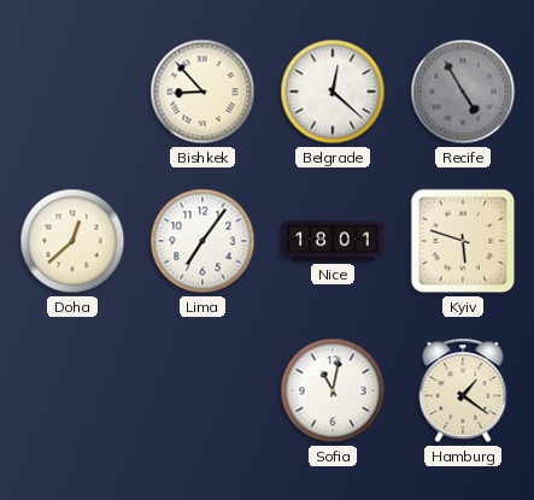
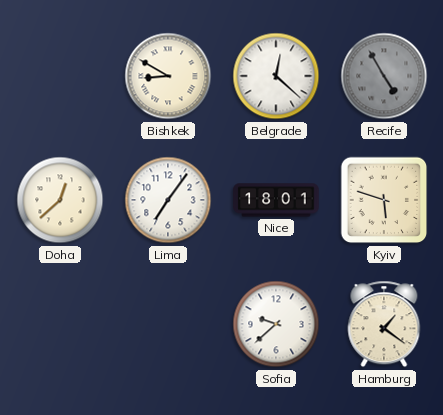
Bishkek: 8:53 -> 8:50
Sofia: 11:02 -> 9:38
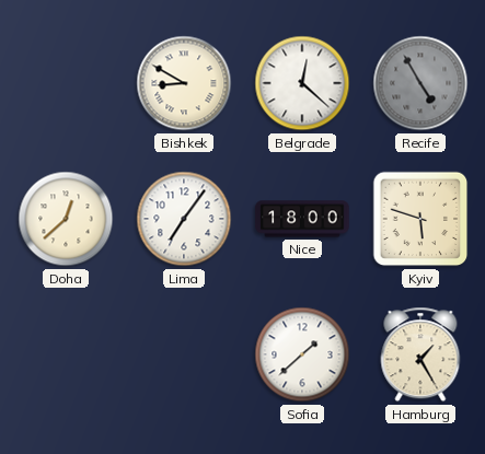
Nice: 18:01 -> 18:00
Sofia: 9:38 -> 1:38
Hamburg: 1:21 -> 1:25
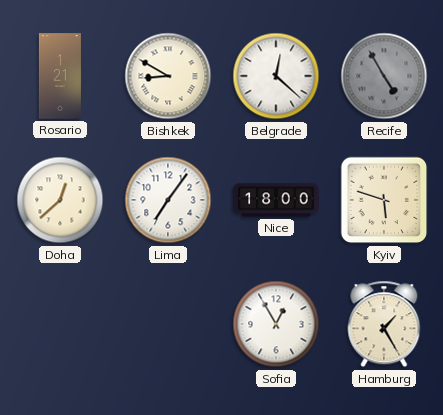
Rosario: none -> 1:21
Sofia: 1:38 -> 12:55
